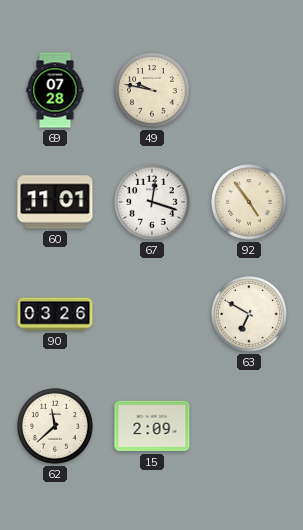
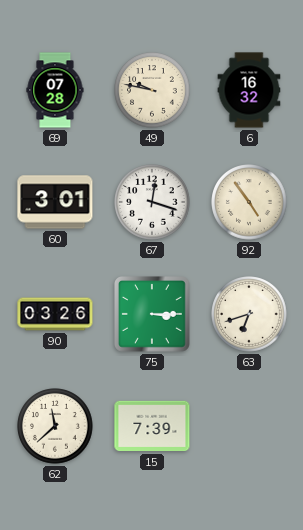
6: none -> 16:32
60: 11:01 -> 3:01
75: none -> 3:15
63: 6:50 -> 6:42
15: 2:09 -> 7:39
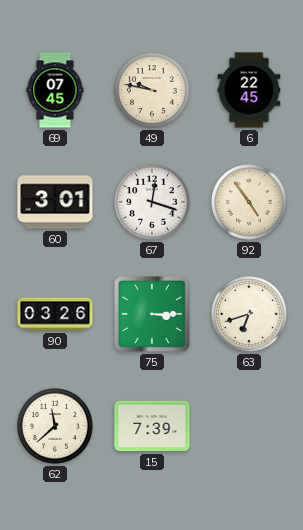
69: 07:28 -> 07:45
6: 16:32 -> 22:45
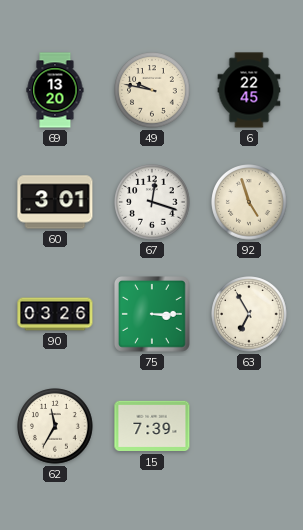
69: 07:45 -> 13:20
92: 4:54 -> 4:57
63: 6:42 -> 6:55
62: 11:38 -> 11:35
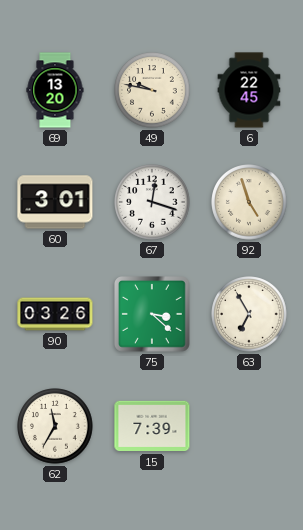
75: 3:15 -> 3:22
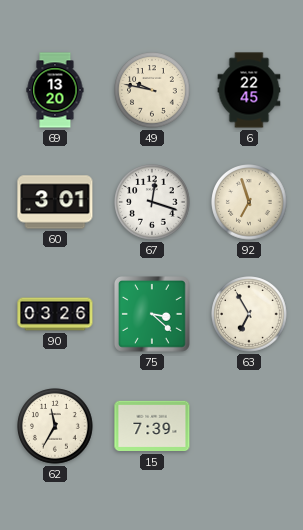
92: 4:57 -> 6:57
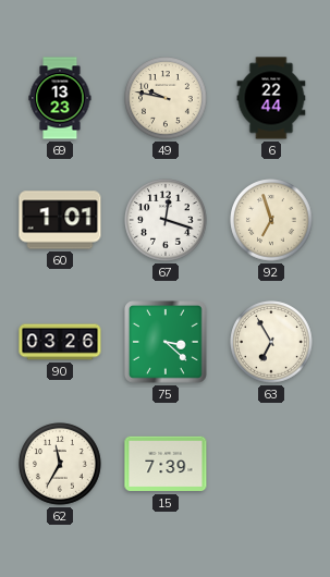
69: 13:20 -> 13:23
6: 22:45 -> 22:44
60: 3:01 -> 1:01
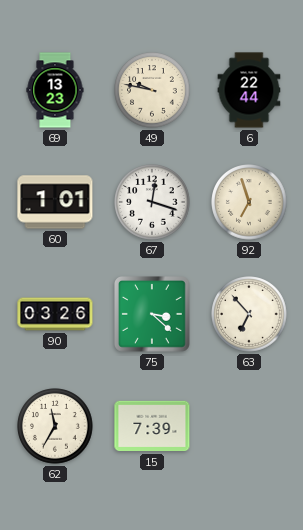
63: 6:55 -> 6:53
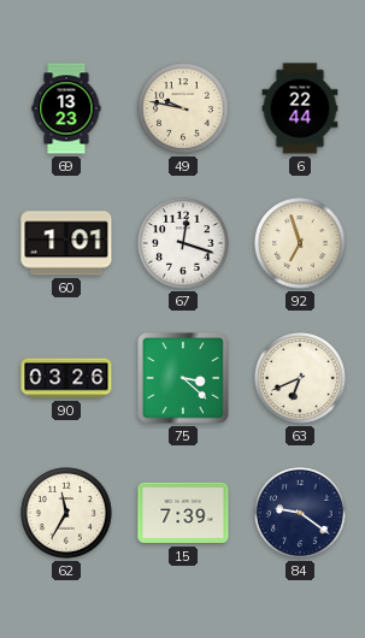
63: 6:53 -> 6:41
84: none -> 9:21
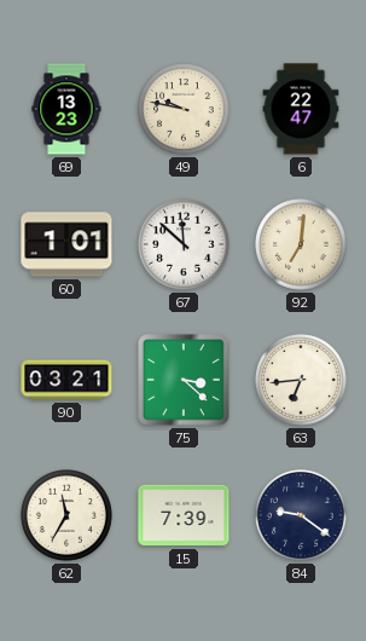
6: 22:44 -> 22:47
67: 12:18 -> 11:52
92: 6:57 -> 7:01
90: 03:26 -> 03:21
63: 6:41 -> 6:44
